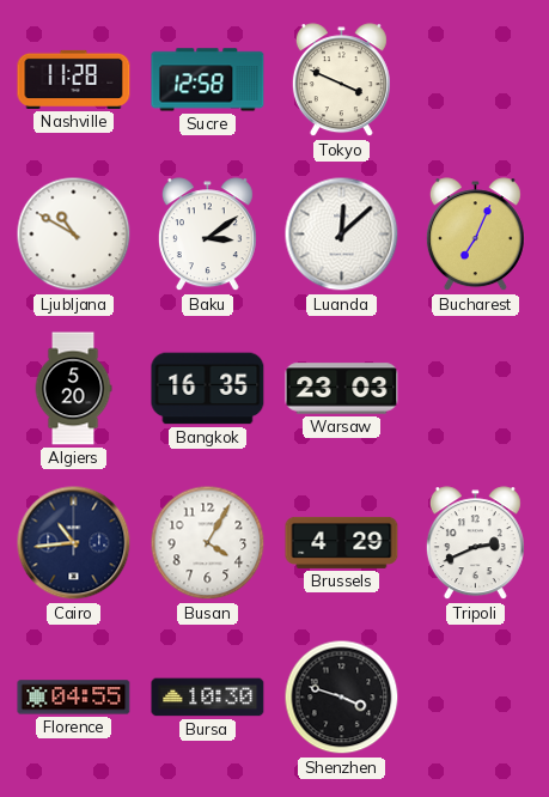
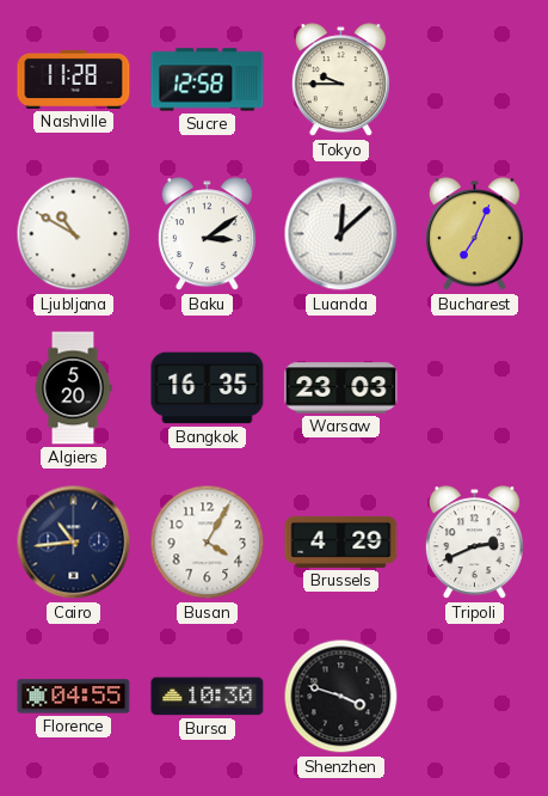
Tokyo: 3:49 -> 9:45
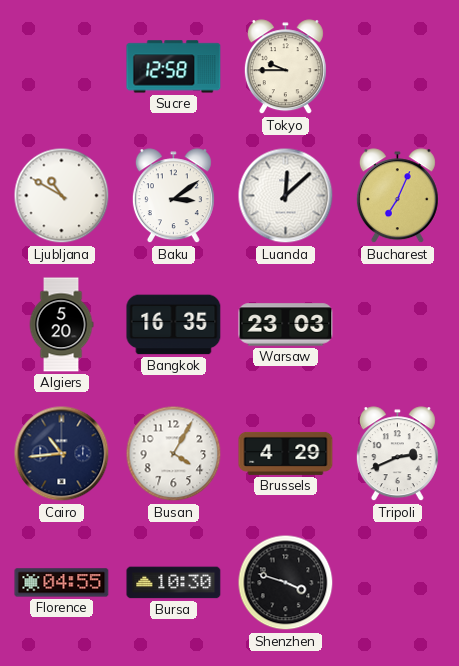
Nashville: 11:28 -> none
